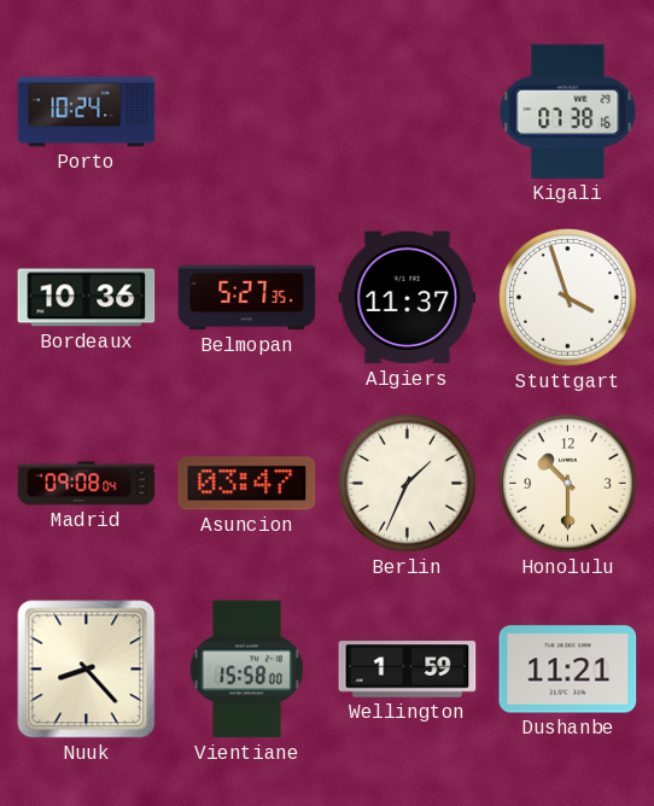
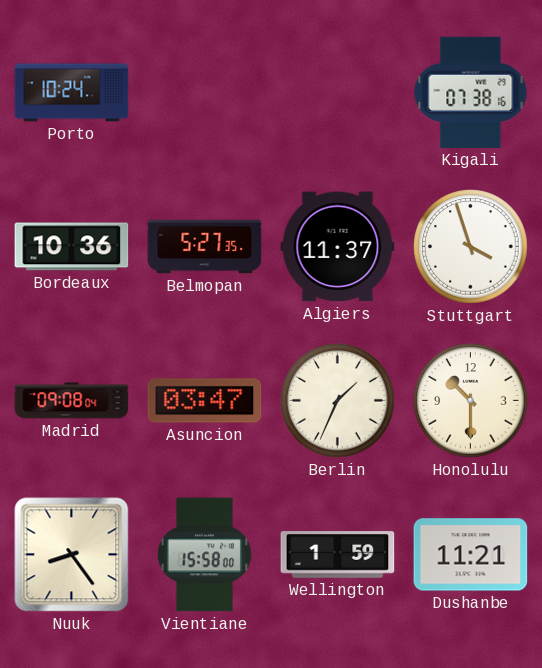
Nuuk: 8:23 -> 8:24
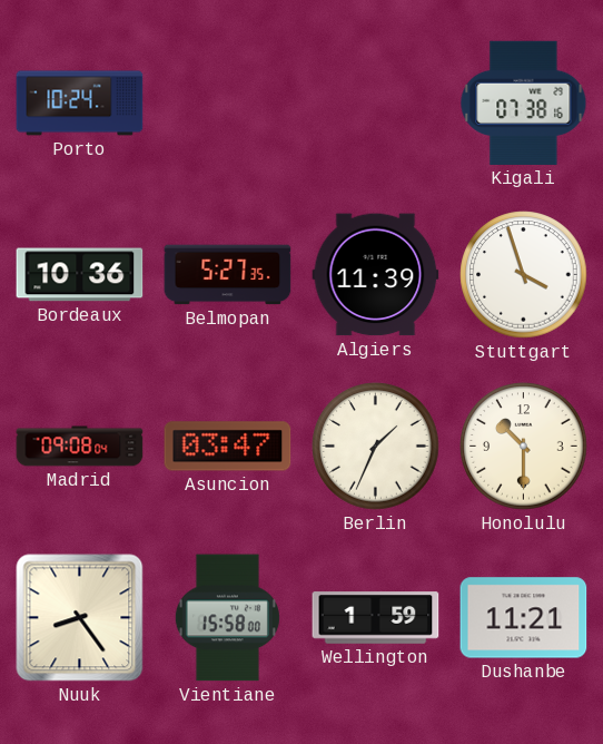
Algiers: 11:37 -> 11:39
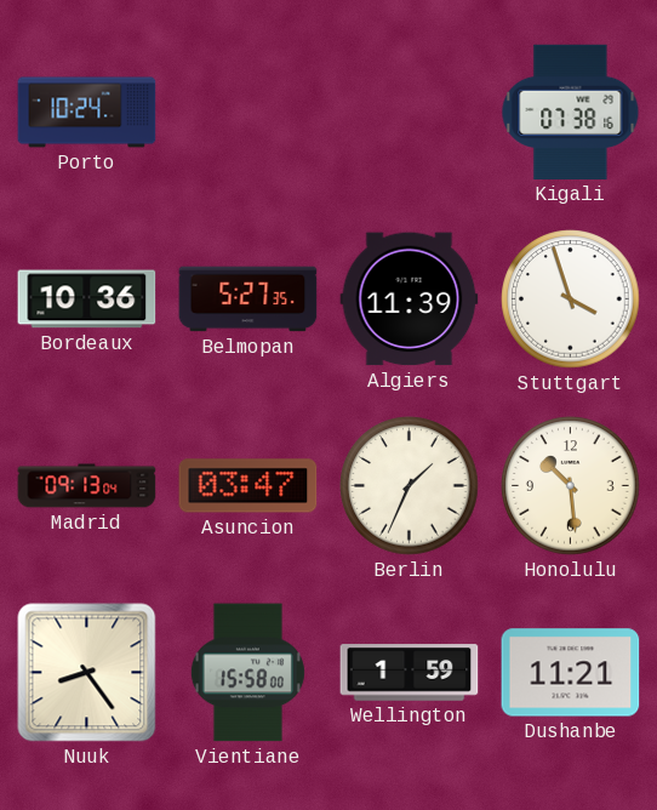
Madrid: 09:08 -> 09:13
Honolulu: 10:30 -> 10:29
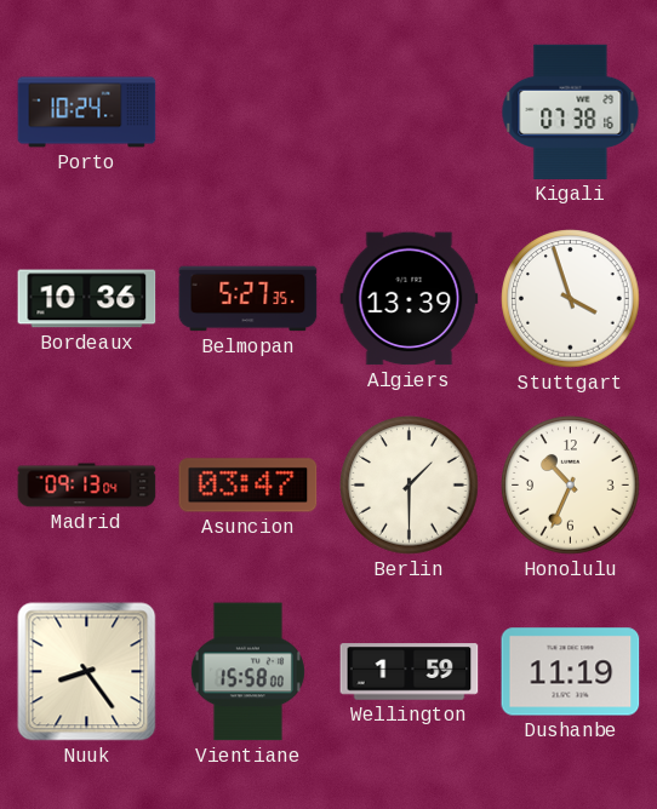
Algiers: 11:39 -> 13:39
Berlin: 1:34 -> 1:30
Honolulu: 10:29 -> 10:34
Dushanbe: 11:21 -> 11:19
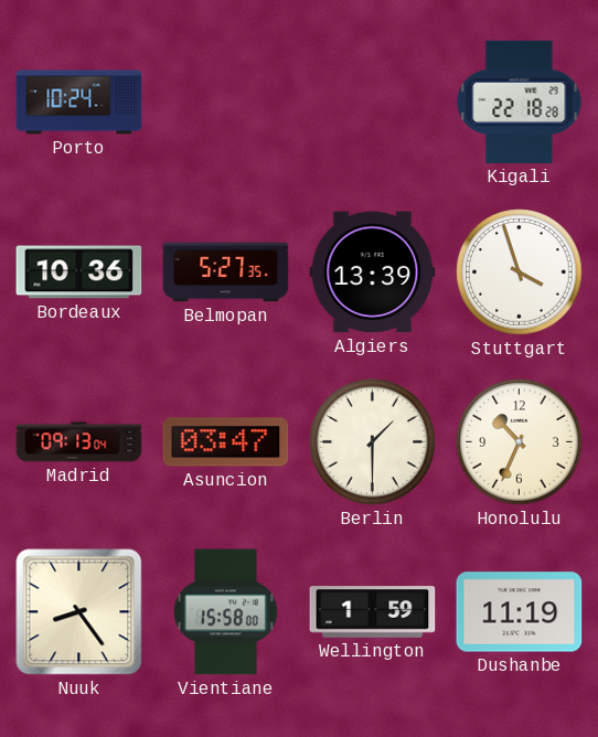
Kigali: 07:38 -> 22:18
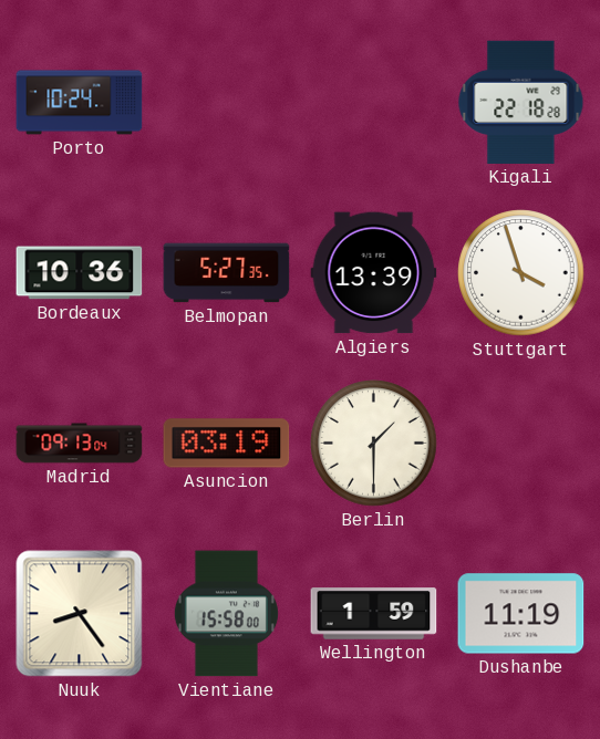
Asuncion: 03:47 -> 03:19
Honolulu: 10:34 -> none
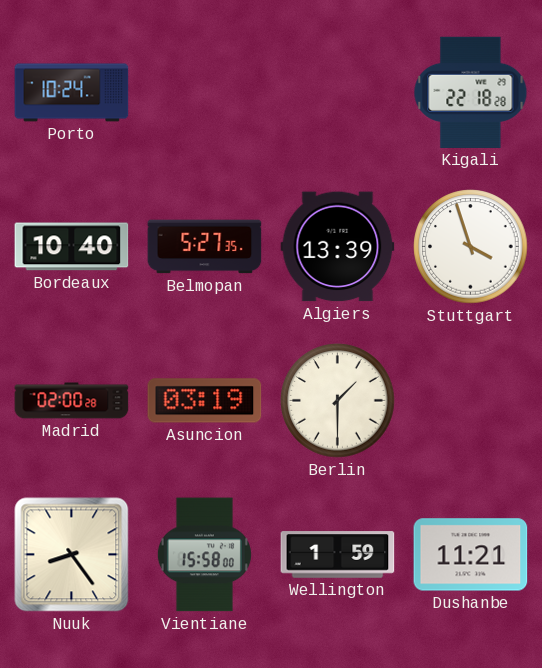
Bordeaux: 10:36 -> 10:40
Madrid: 09:13 -> 02:00
Dushanbe: 11:19 -> 11:21
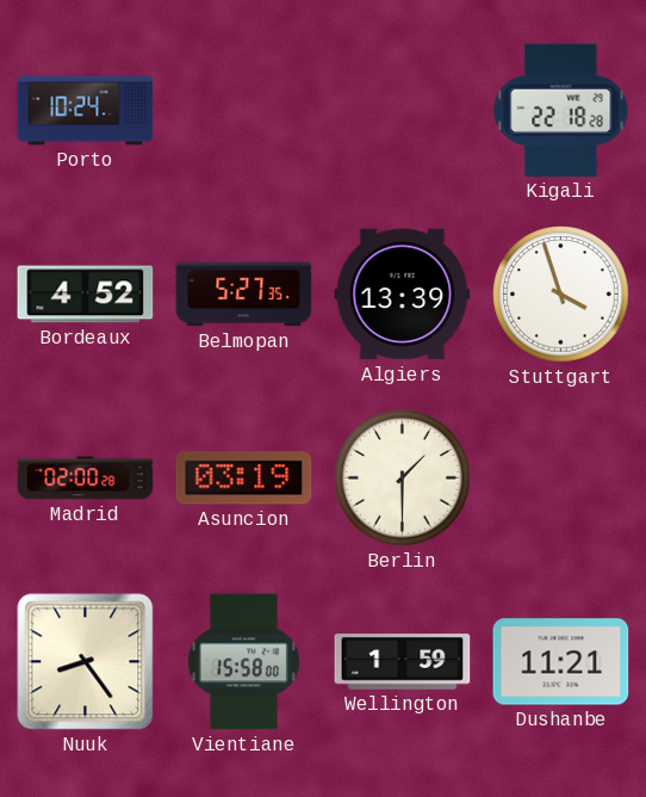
Bordeaux: 10:40 -> 4:52
